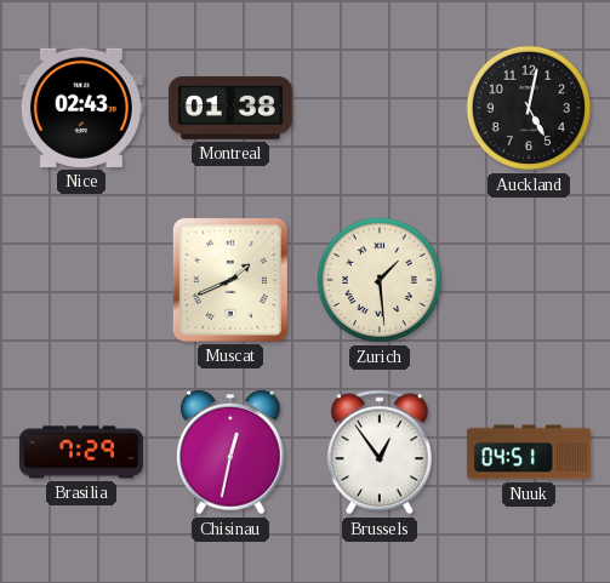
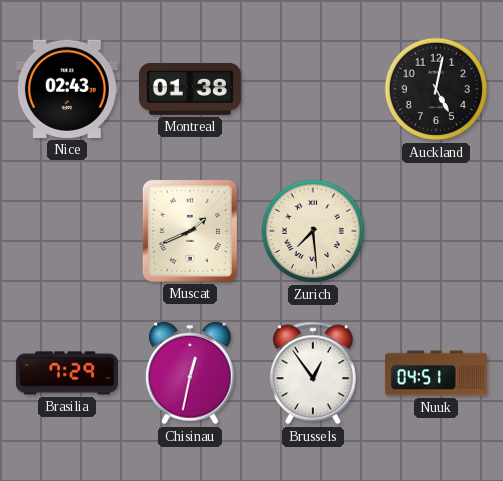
Zurich: 1:29 -> 7:29
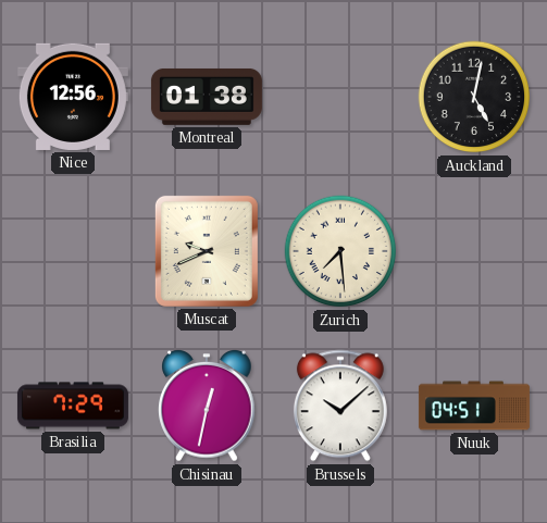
Nice: 02:43 -> 12:56
Muscat: 1:41 -> 9:41
Brussels: 12:54 -> 10:08
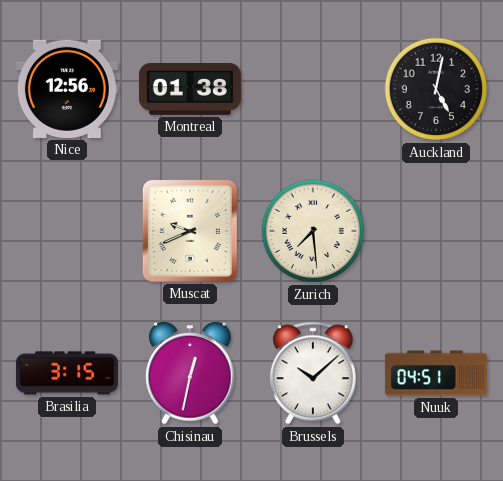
Brasilia: 7:29 -> 3:15
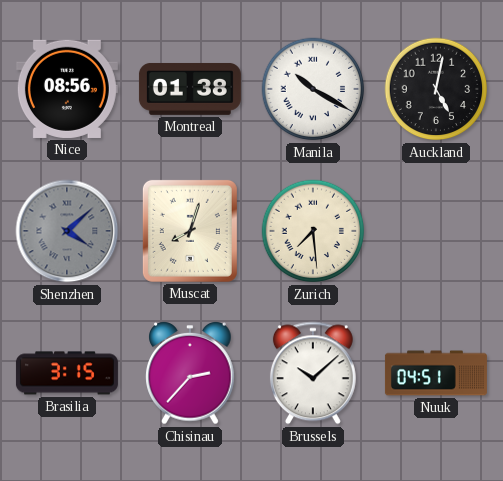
Nice: 12:56 -> 08:56
Manila: none -> 10:20
Shenzhen: none -> 4:08
Muscat: 9:41 -> 8:03
Chisinau: 12:32 -> 2:37
